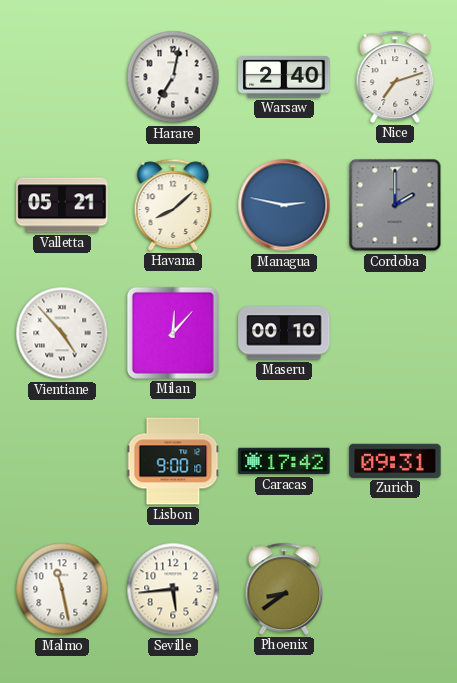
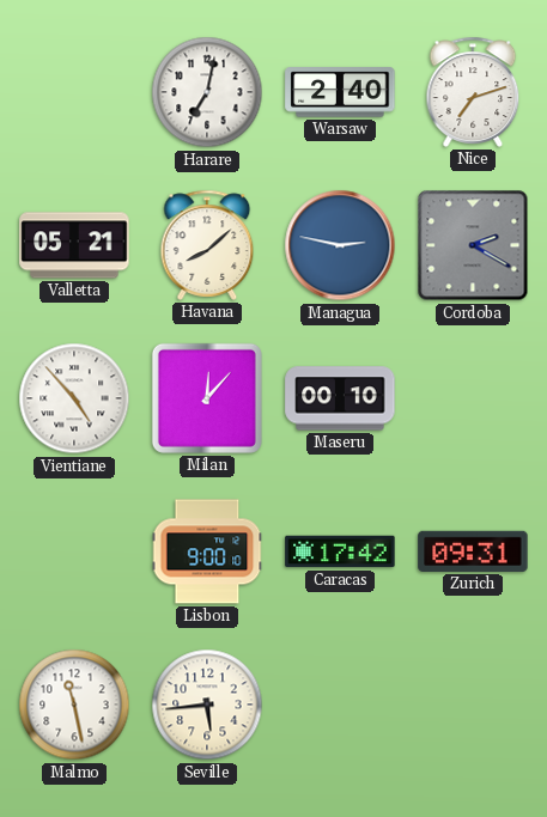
Cordoba: 2:00 -> 2:20
Phoenix: 8:39 -> none
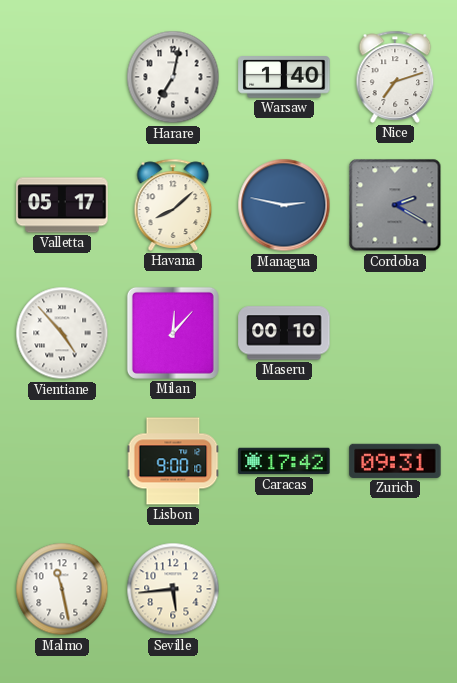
Warsaw: 2:40 -> 1:40
Valletta: 05:21 -> 05:17
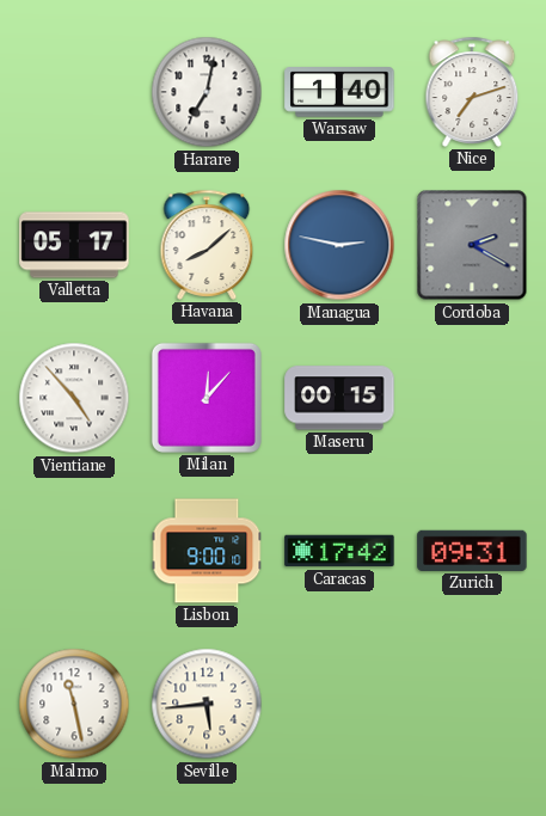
Maseru: 00:10 -> 00:15
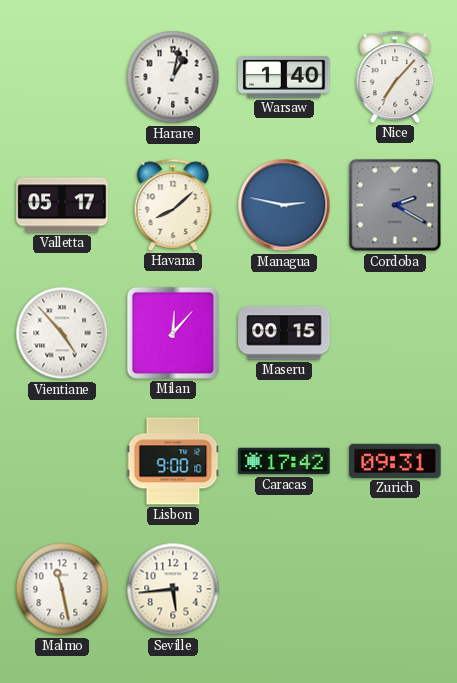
Harare: 7:02 -> 1:02
Nice: 7:12 -> 7:07
